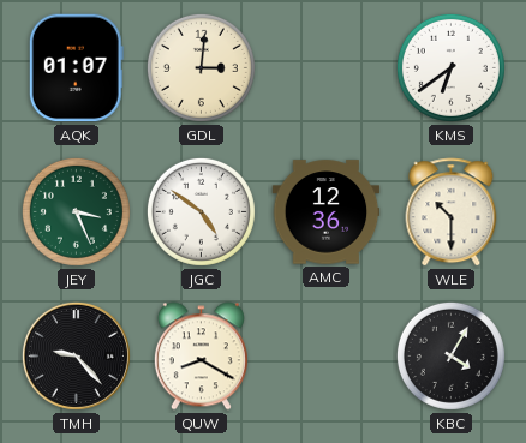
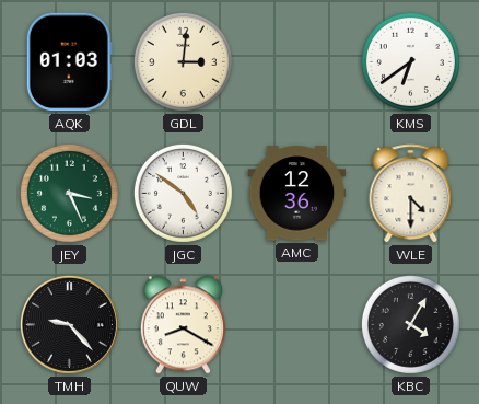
AQK: 01:07 -> 01:03
WLE: 10:30 -> 4:30
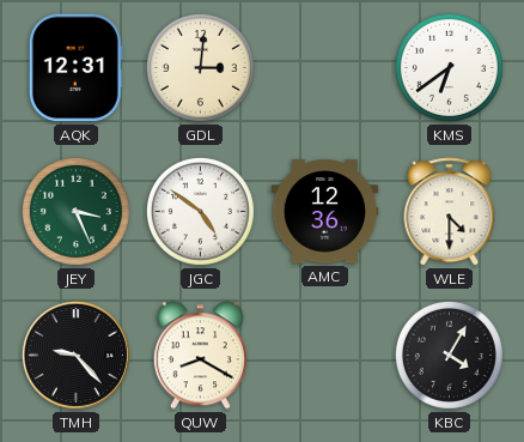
AQK: 01:03 -> 12:31
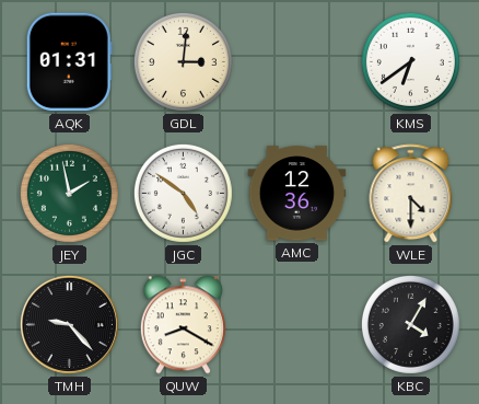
AQK: 12:31 -> 01:31
JEY: 3:26 -> 1:58
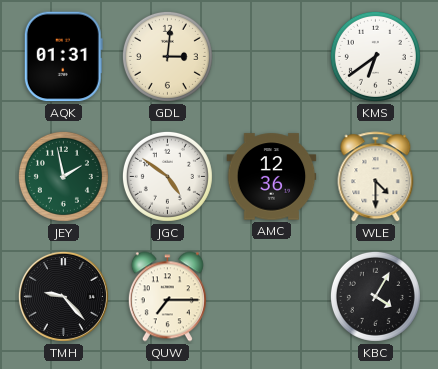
QUW: 8:20 -> 7:15
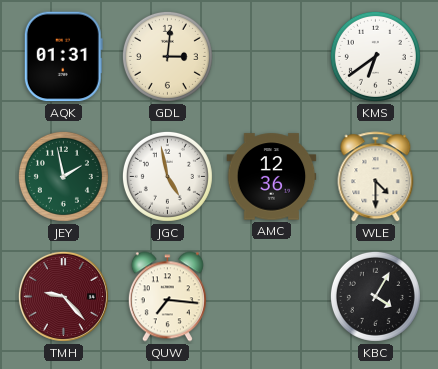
JGC: 4:51 -> 4:58
TMH dial: black -> burgundy
QUW: 7:15 -> 7:16
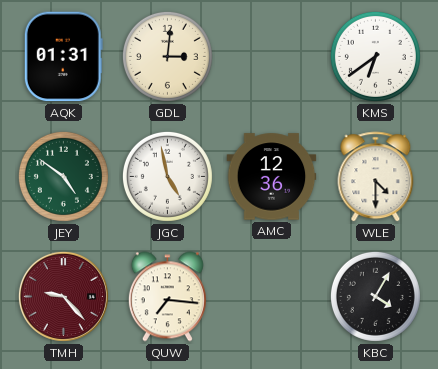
JEY: 1:58 -> 4:51
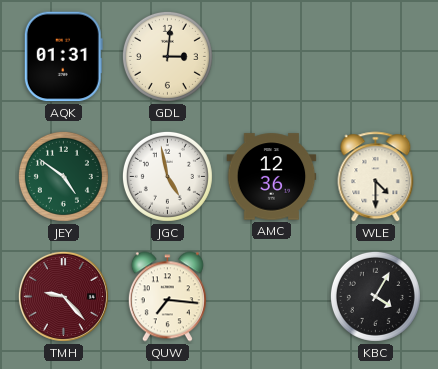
KMS: 6:39 -> none
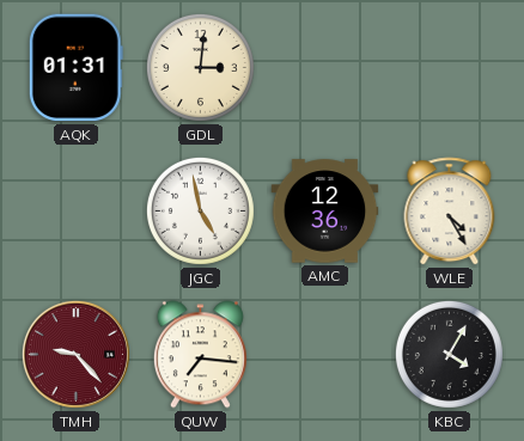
JEY: 4:51 -> none
WLE: 4:30 -> 4:25
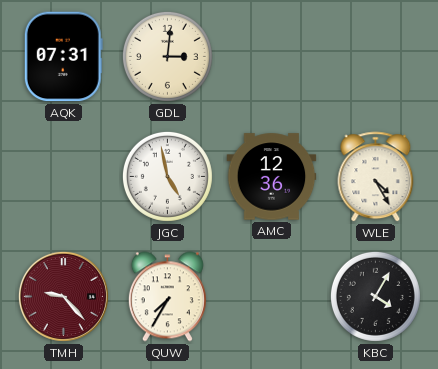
AQK: 01:31 -> 07:31
QUW: 7:16 -> 7:35
